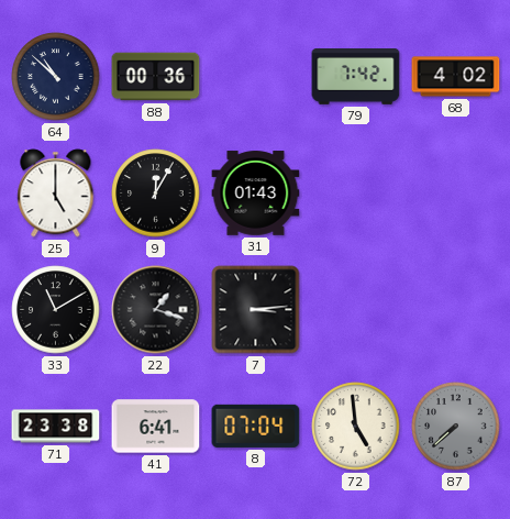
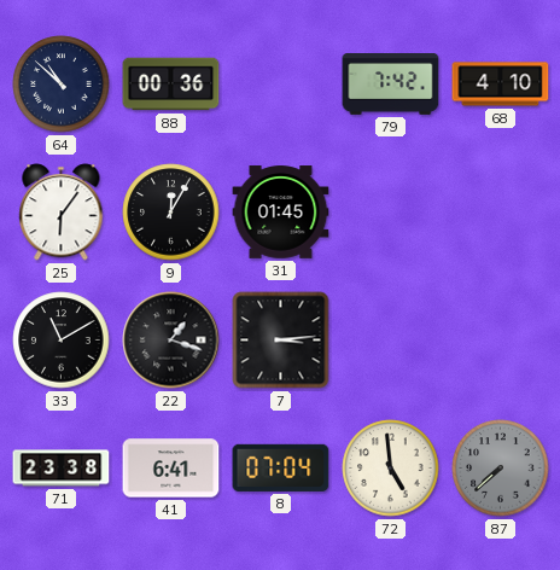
68: 4:02 -> 4:10
25: 5:00 -> 6:06
31: 01:43 -> 01:45
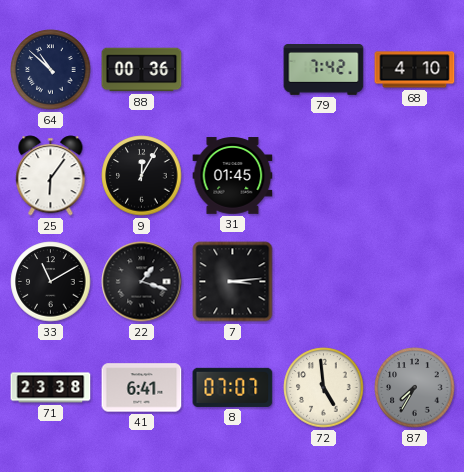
8: 07:04 -> 07:07
87: 7:38 -> 7:35
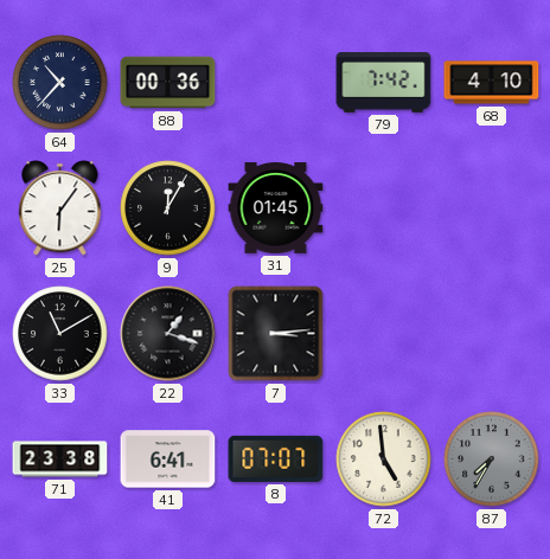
64: 10:52 -> 10:37
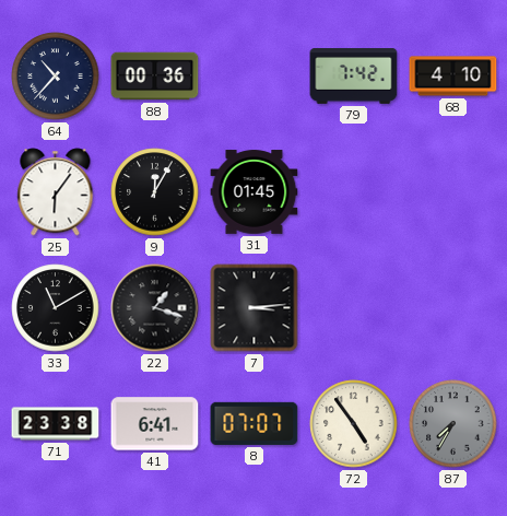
72: 4:59 -> 4:54
